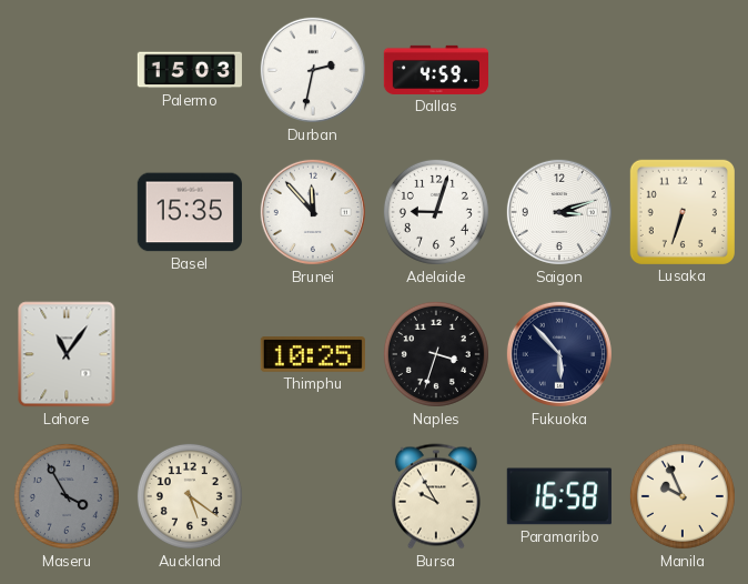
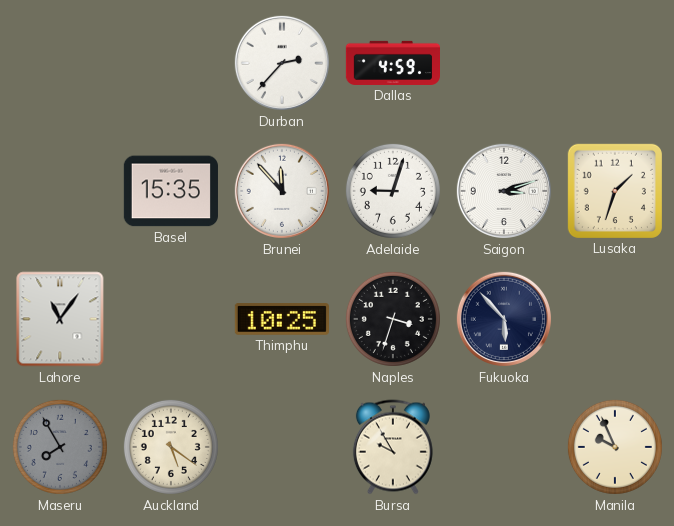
Palermo: 15:03 -> none
Durban: 2:32 -> 2:37
Lusaka: 6:33 -> 1:33
Maseru: 3:55 -> 7:55
Paramaribo: 16:58 -> none
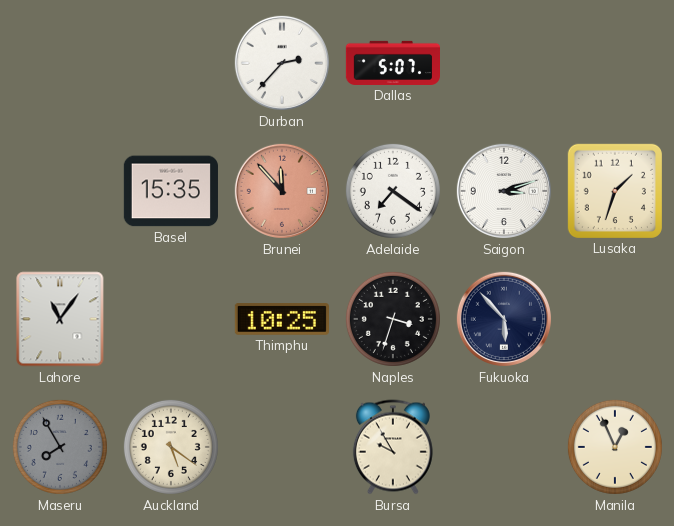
Dallas: 4:59 -> 5:07
Brunei dial: white -> salmon
Adelaide: 9:03 -> 7:21
Manila: 9:56 -> 12:56
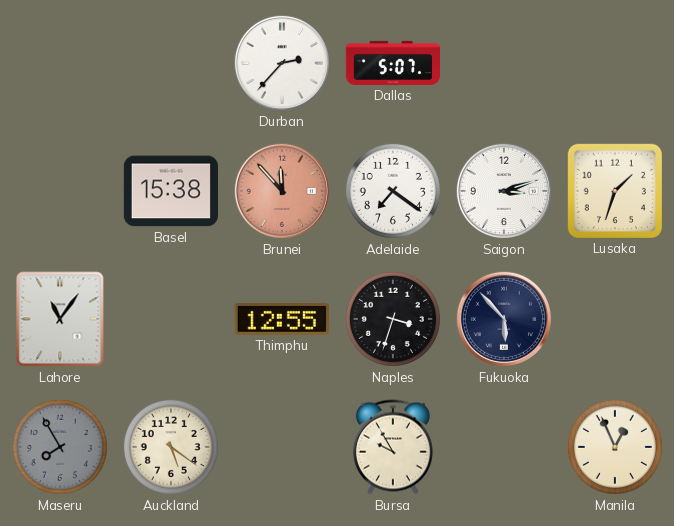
Basel: 15:35 -> 15:38
Thimphu: 10:25 -> 12:55
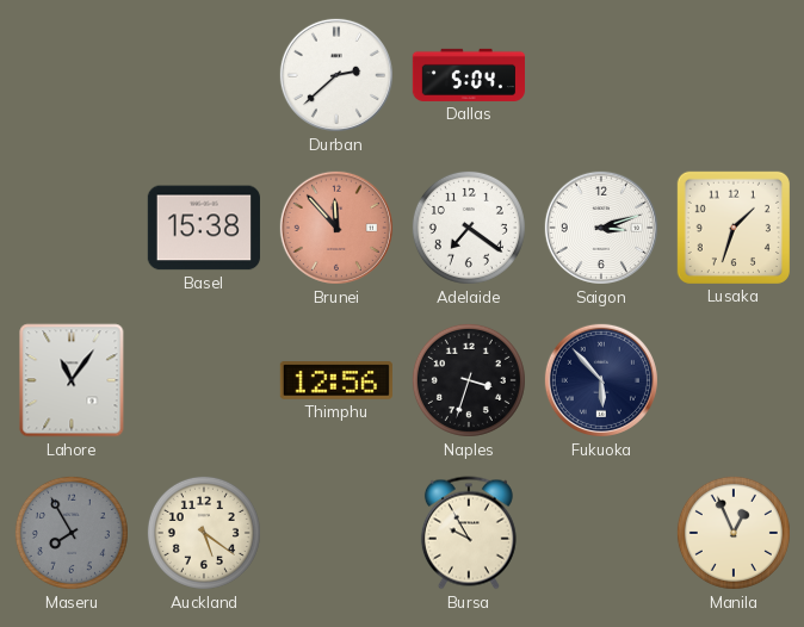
Durban: 2:37 -> 2:38
Dallas: 5:07 -> 5:04
Thimphu: 12:55 -> 12:56
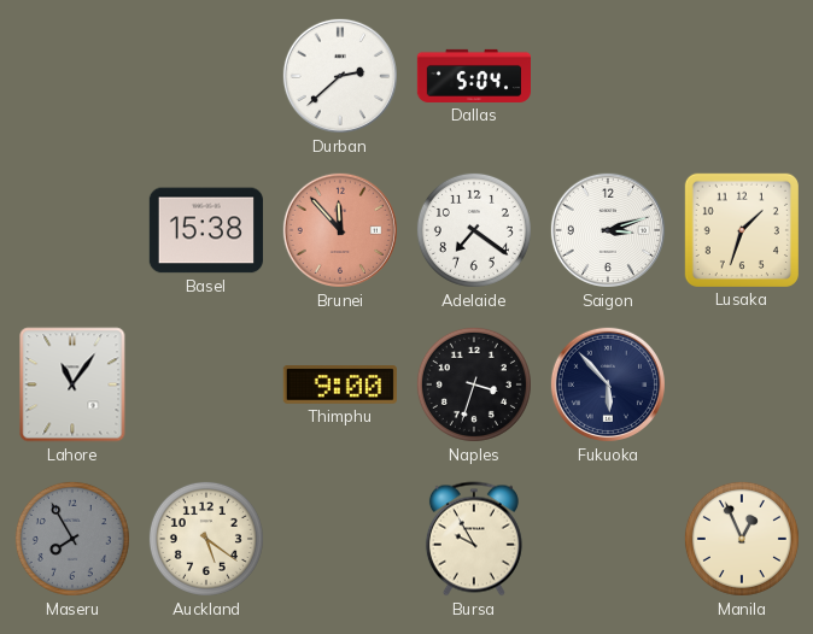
Thimphu: 12:56 -> 9:00
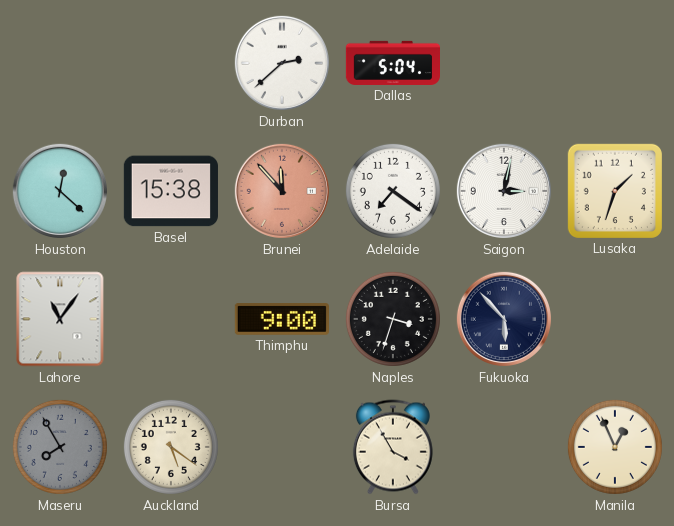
Houston: none -> 12:22
Saigon: 3:12 -> 3:02
Bursa: 9:55 -> 3:55
